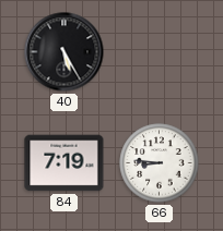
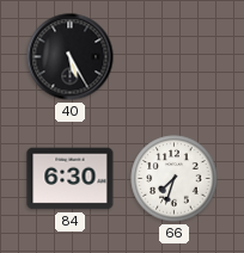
84: 7:19 -> 6:30
66: 8:46 -> 7:33
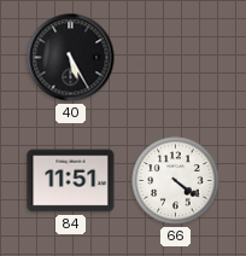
84: 6:30 -> 11:51
66: 7:33 -> 4:21
